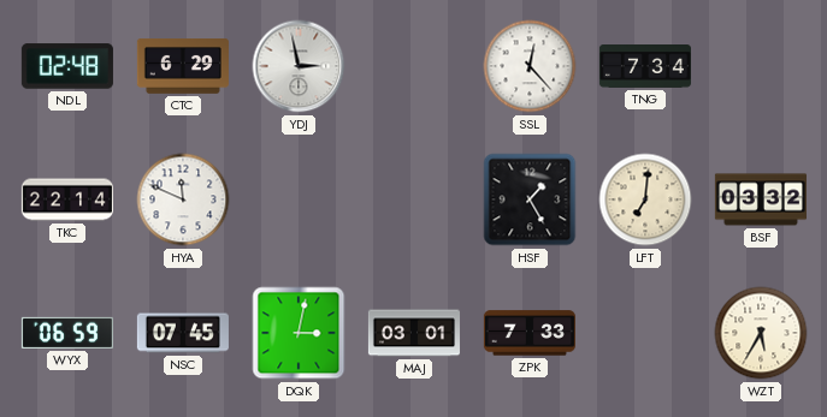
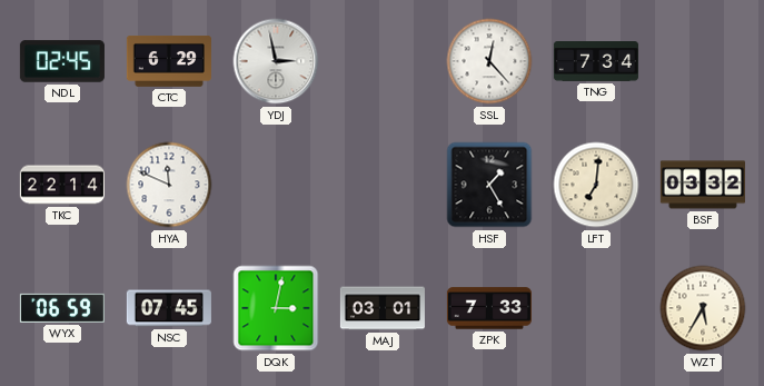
NDL: 02:48 -> 02:45
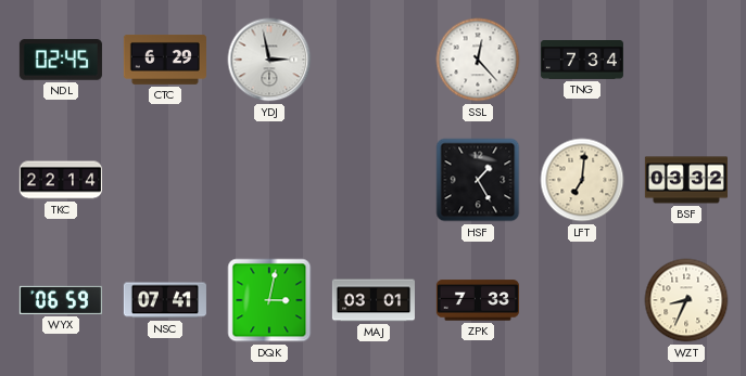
HYA: 11:49 -> none
NSC: 07:45 -> 07:41
WZT: 5:35 -> 8:34
